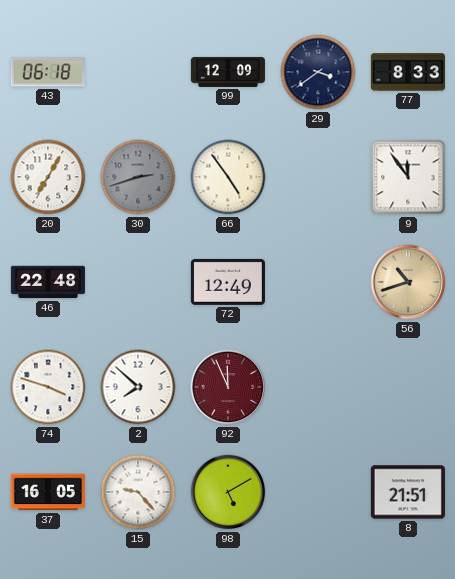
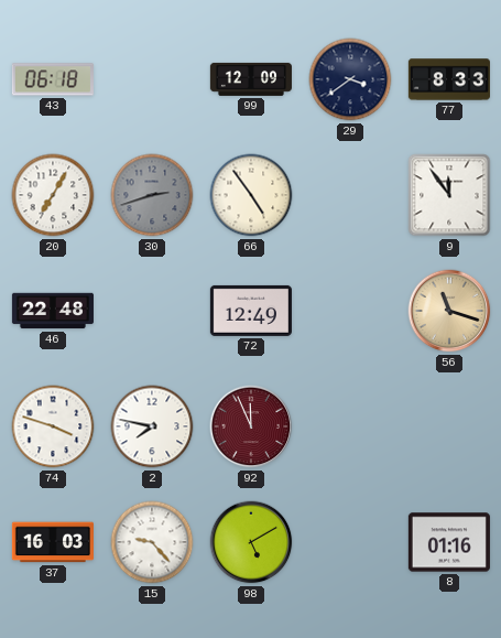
56: 10:42 -> 11:18
2: 7:52 -> 7:47
37: 16:05 -> 16:03
8: 21:51 -> 01:16
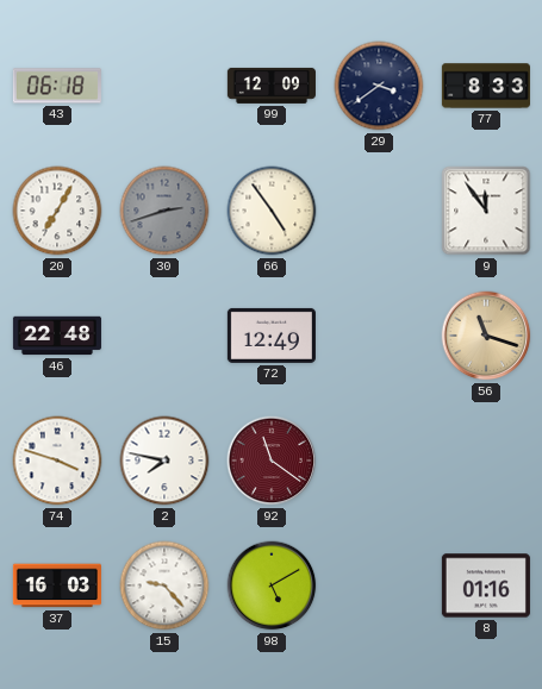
92: 11:56 -> 11:21
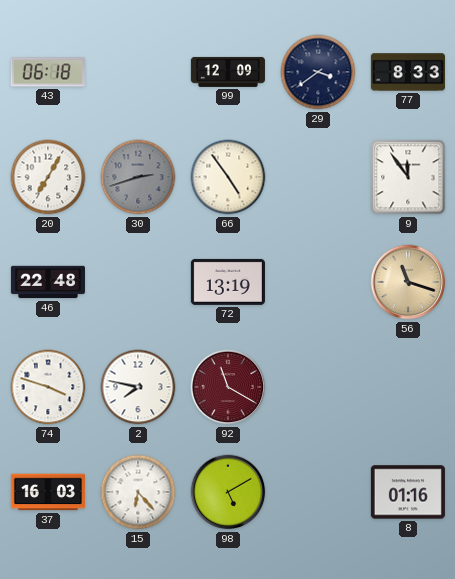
72: 12:49 -> 13:19
92: 11:21 -> 11:20
15: 9:23 -> 6:23
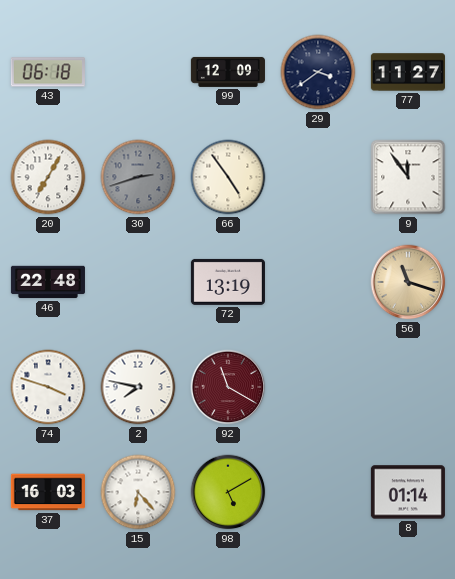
77: 8:33 -> 11:27
8: 01:16 -> 01:14
